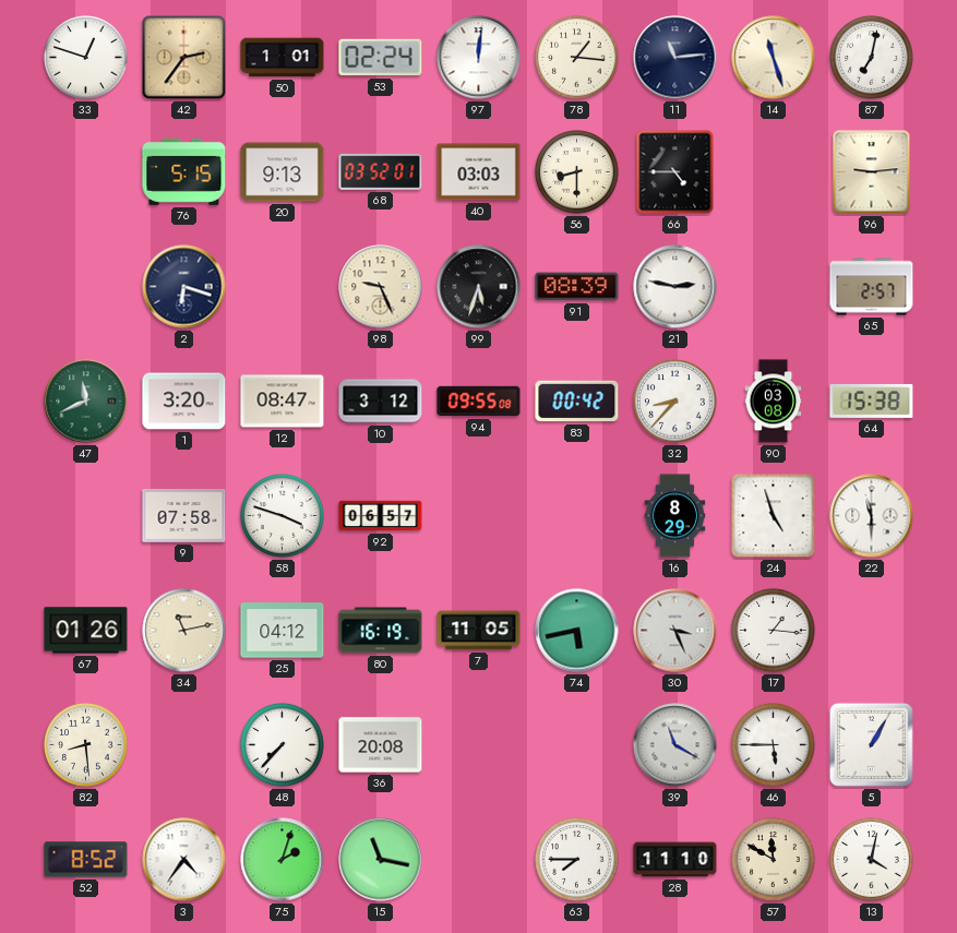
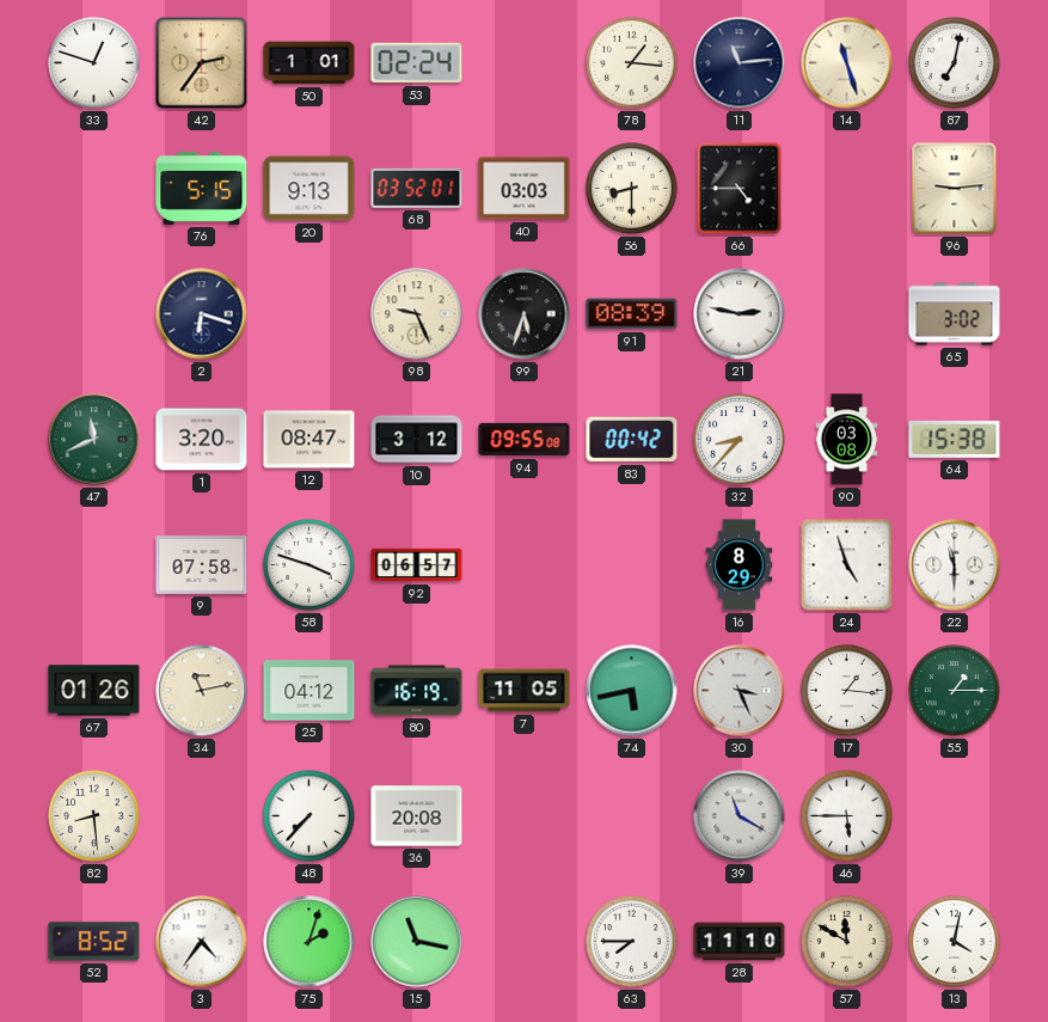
97: 12:01 -> none
65: 2:57 -> 3:02
55: none -> 1:15
5: 1:05 -> none
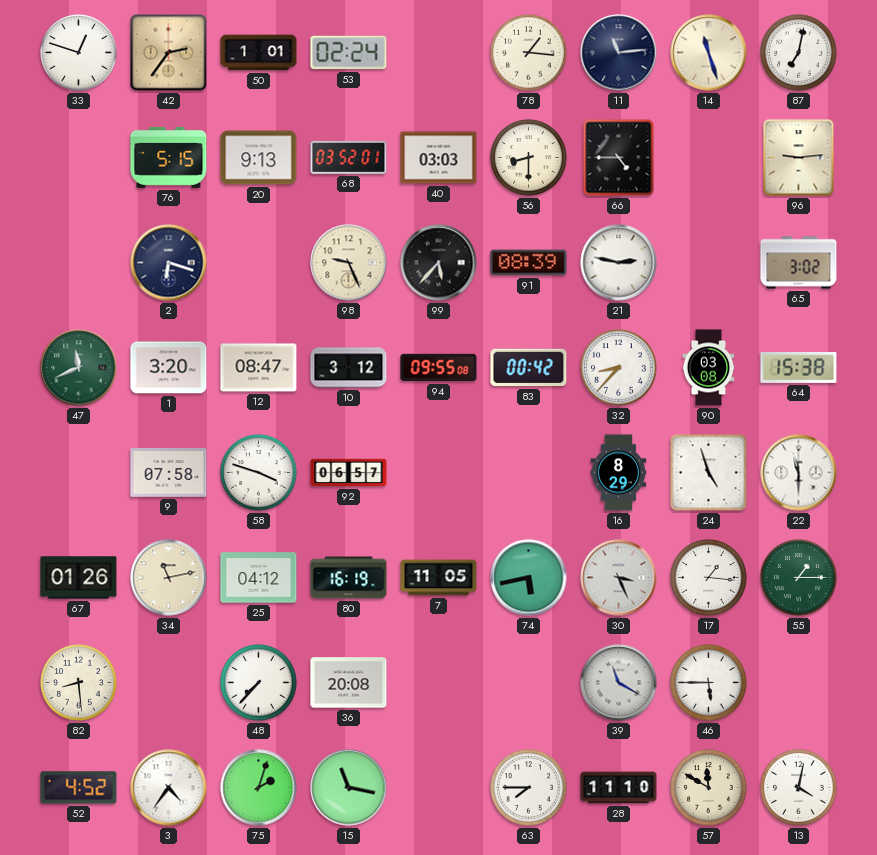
99: 5:33 -> 5:37
52: 8:52 -> 4:52
